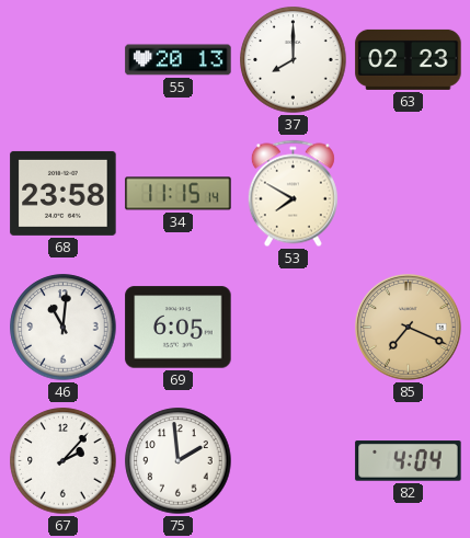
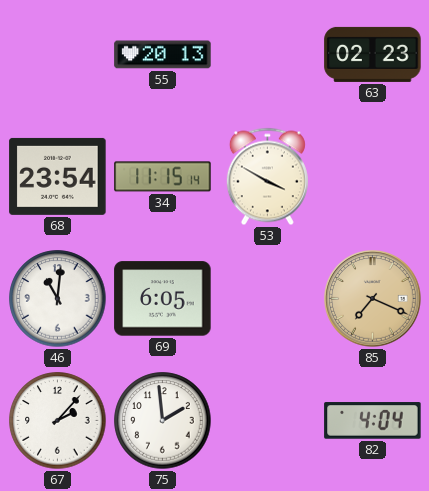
37: 8:00 -> none
68: 23:58 -> 23:54
53: 7:50 -> 3:50
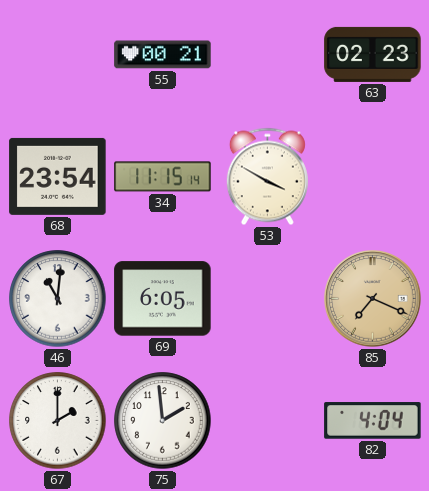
55: 20:13 -> 00:21
67: 2:07 -> 2:00
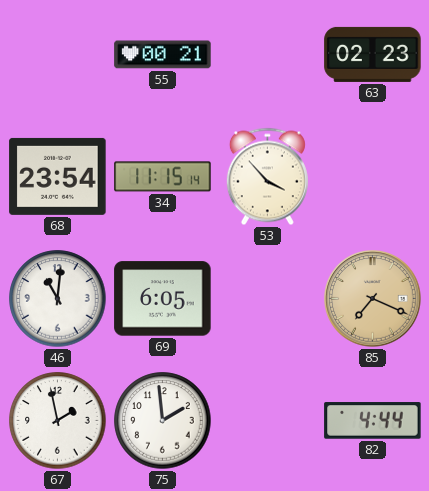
53: 3:50 -> 3:53
67: 2:00 -> 1:58
82: 4:04 -> 4:44
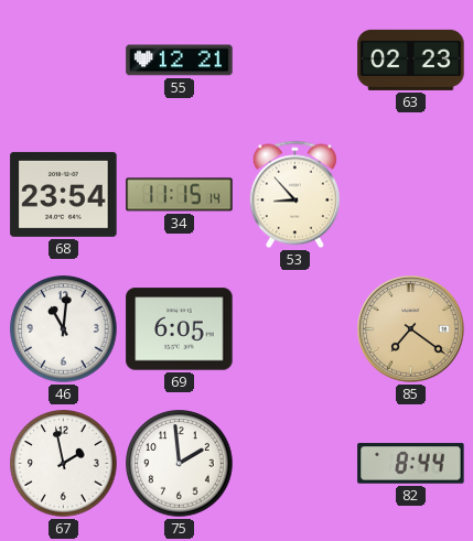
55: 00:21 -> 12:21
53: 3:53 -> 8:53
85: 7:19 -> 7:21
82: 4:44 -> 8:44
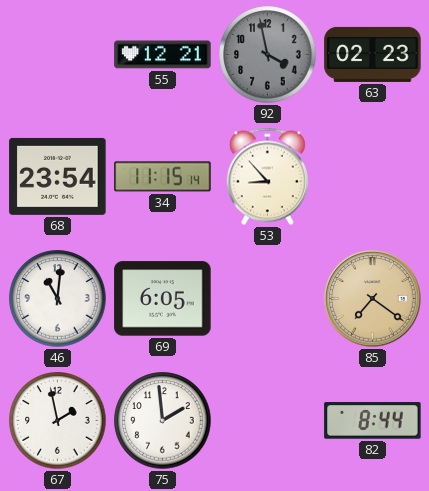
92: none -> 3:58
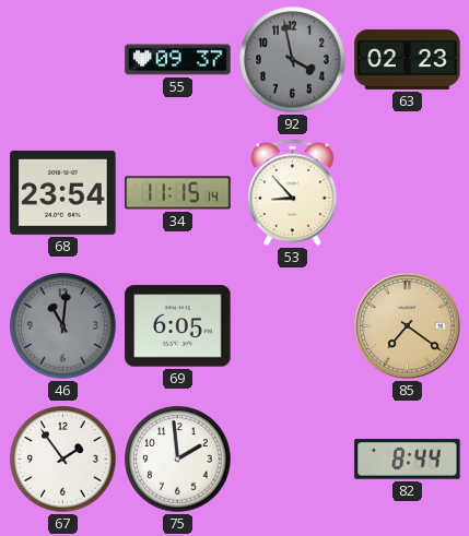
55: 12:21 -> 09:37
46 dial: white -> grey
67: 1:58 -> 1:54
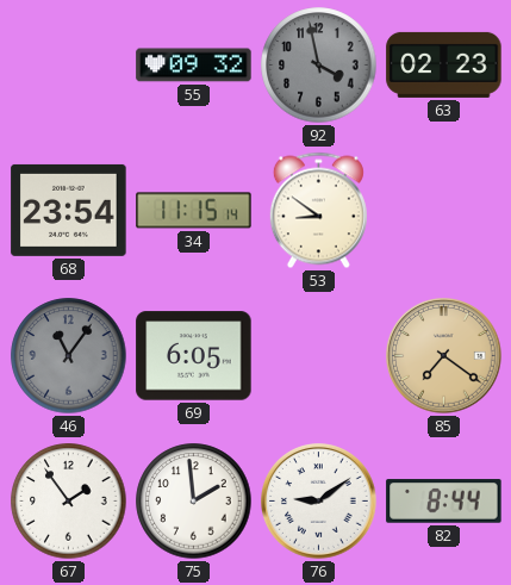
55: 09:37 -> 09:32
53: 8:53 -> 8:51
46: 11:01 -> 11:06
76: none -> 9:09
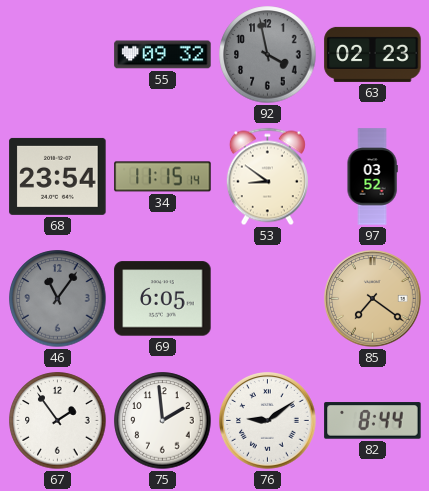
97: none -> 03:52
